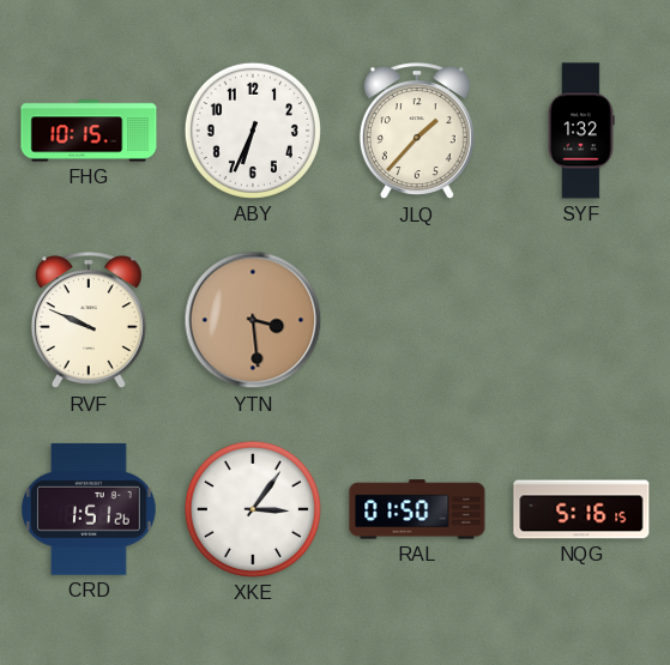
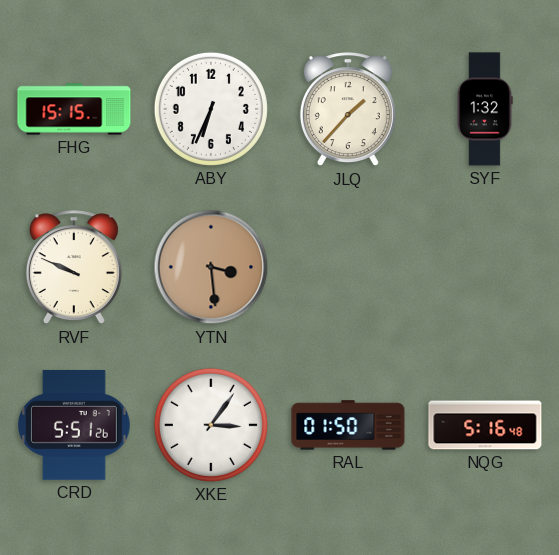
FHG: 10:15 -> 15:15
CRD: 1:51 -> 5:51
NQG: 5:16:15 -> 5:16:48
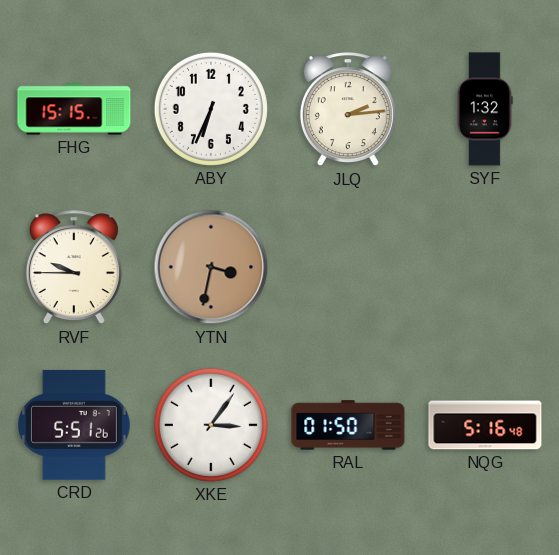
JLQ: 1:37 -> 2:14
RVF: 9:49 -> 9:45
YTN: 3:29 -> 3:32
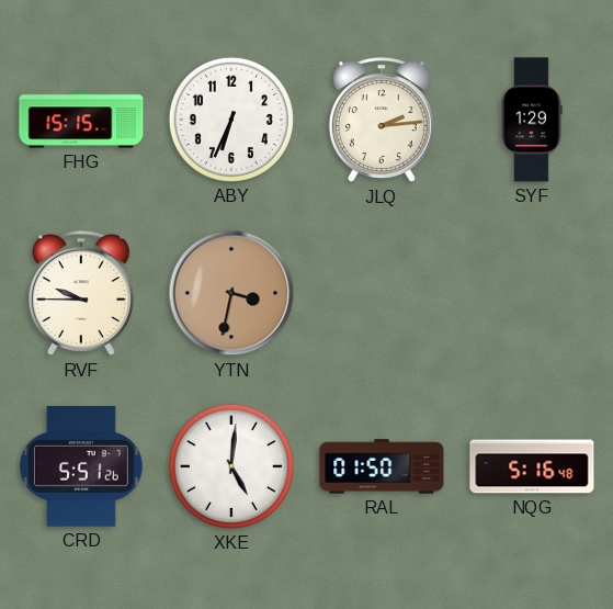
SYF: 1:32 -> 1:29
XKE: 3:06 -> 5:01
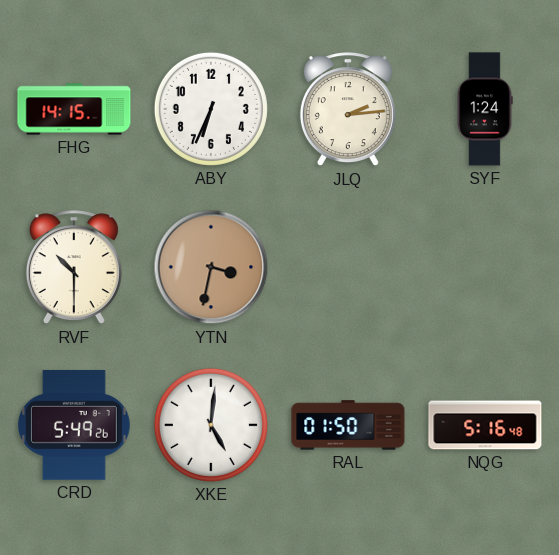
FHG: 15:15 -> 14:15
SYF: 1:29 -> 1:24
RVF: 9:45 -> 10:30
CRD: 5:51 -> 5:49
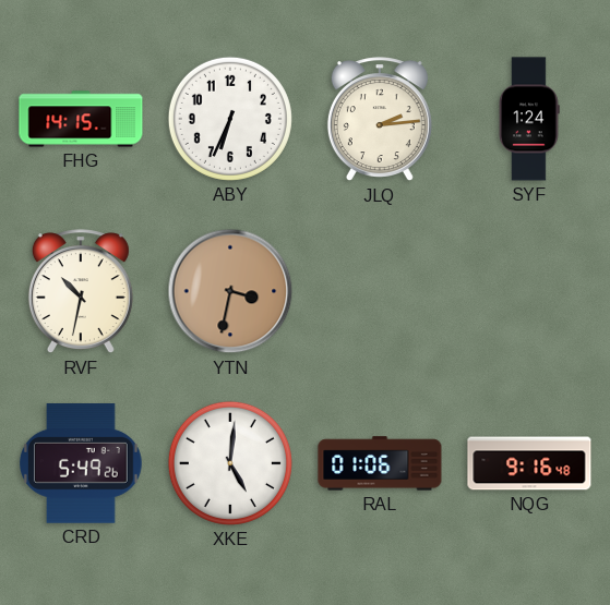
RVF: 10:30 -> 10:32
RAL: 01:50 -> 01:06
NQG: 5:16 -> 9:16
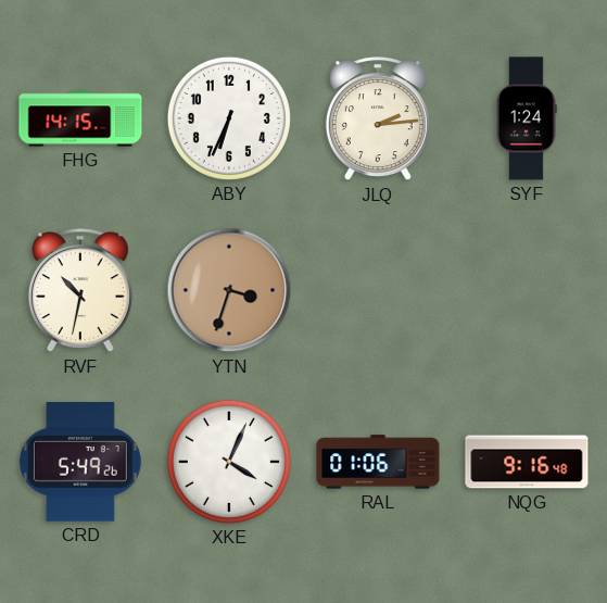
YTN: 3:32 -> 3:33
XKE: 5:01 -> 4:04
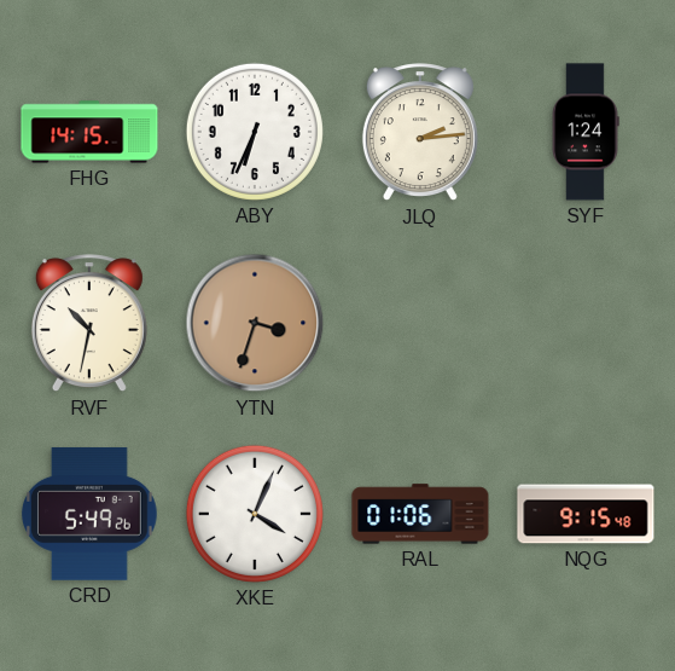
NQG: 9:16 -> 9:15
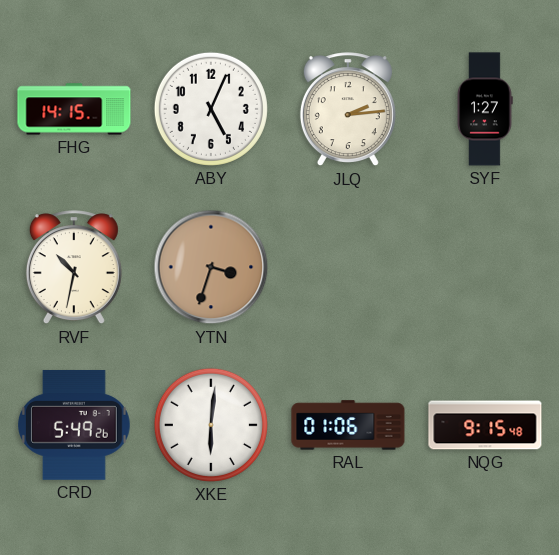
ABY: 6:34 -> 5:04
SYF: 1:24 -> 1:27
XKE: 4:04 -> 6:01
